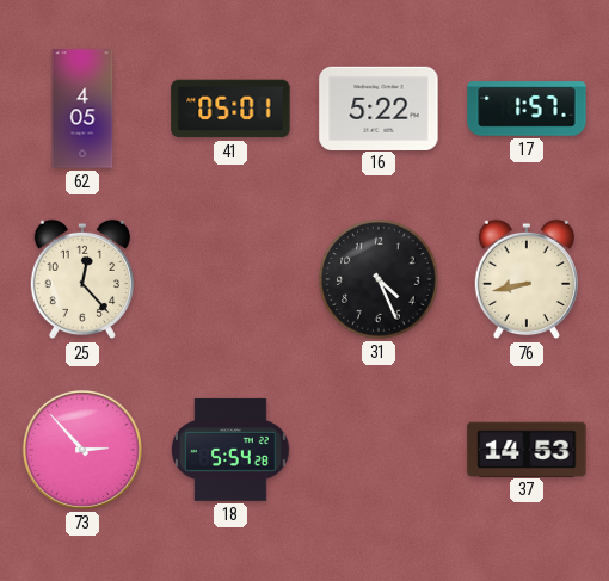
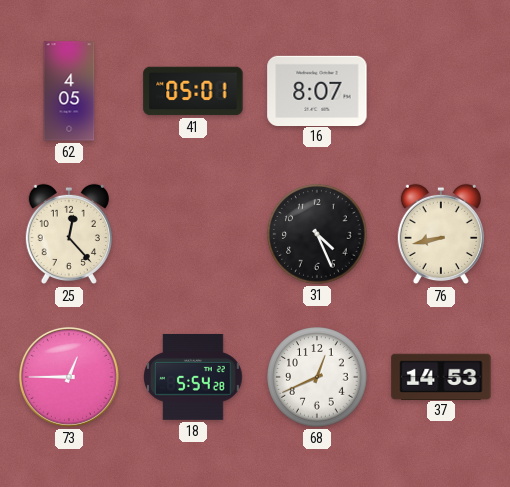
16: 5:22 -> 8:07
17: 1:57 -> none
73: 2:53 -> 12:45
68: none -> 12:41
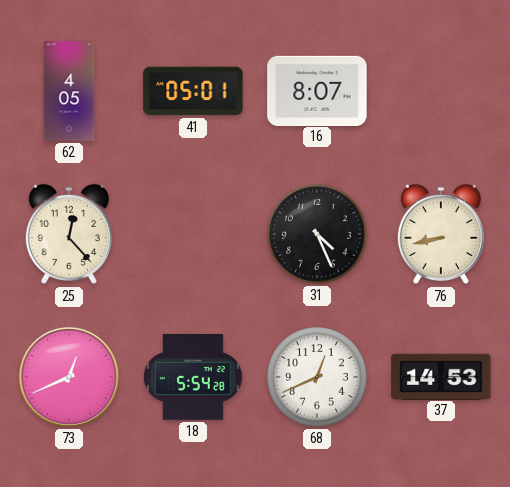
73: 12:45 -> 12:41
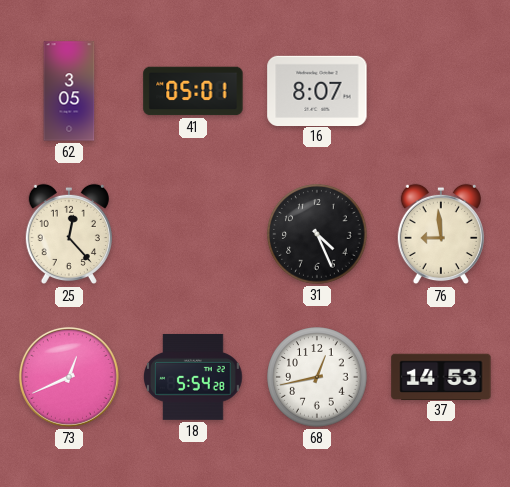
62: 4:05 -> 3:05
76: 8:43 -> 8:59
68: 12:41 -> 12:43
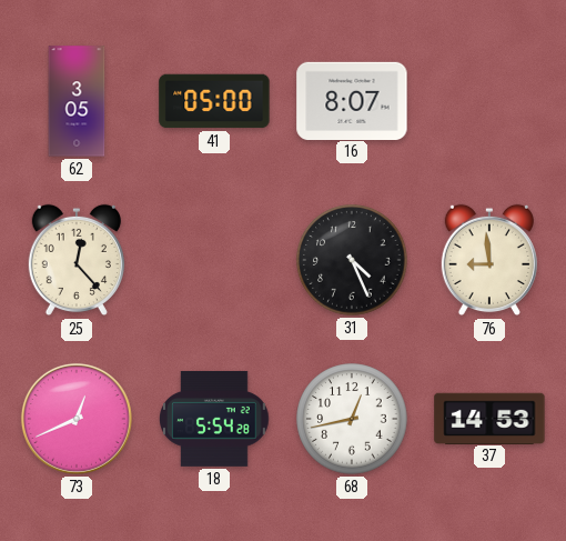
41: 05:01 -> 05:00
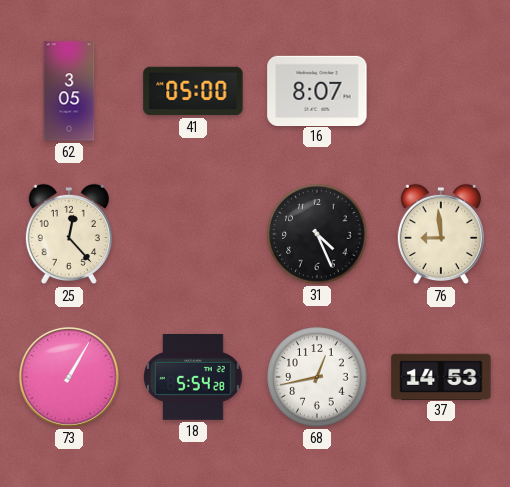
73: 12:41 -> 1:05
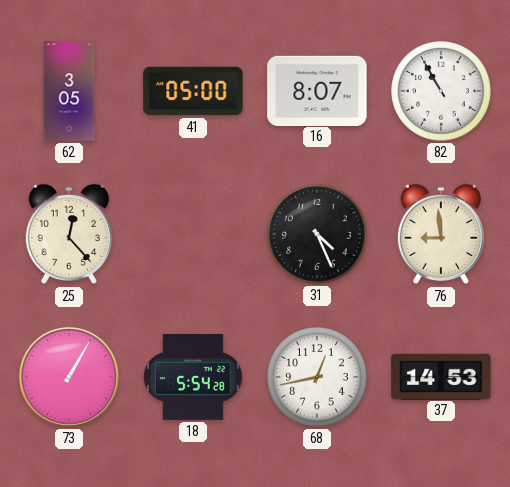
82: none -> 10:55
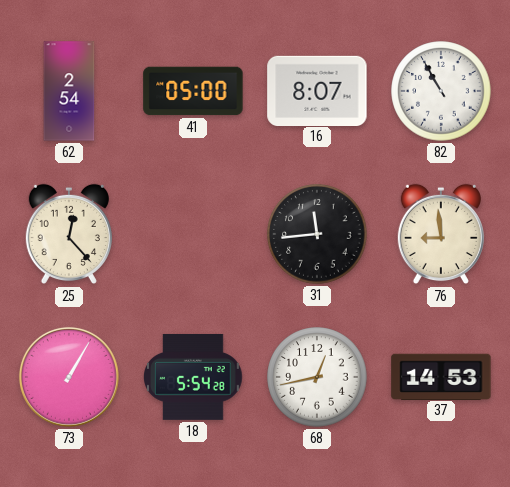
62: 3:05 -> 2:54
31: 4:26 -> 11:44
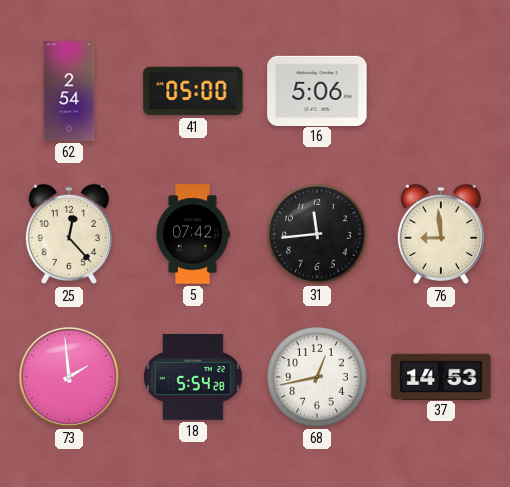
16: 8:07 -> 5:06
82: 10:55 -> none
5: none -> 07:42
73: 1:05 -> 1:59
